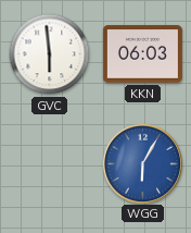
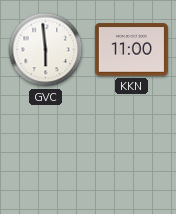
KKN: 06:03 -> 11:00
WGG: 6:05 -> none
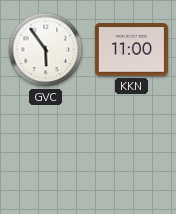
GVC: 5:59 -> 5:54
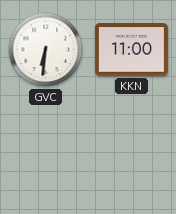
GVC: 5:54 -> 6:31
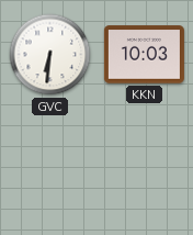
KKN: 11:00 -> 10:03
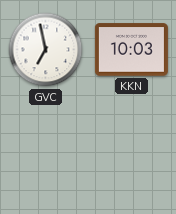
GVC: 6:31 -> 6:58
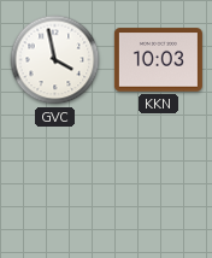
GVC: 6:58 -> 3:58
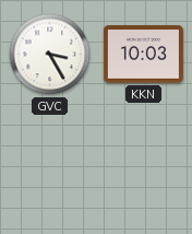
GVC: 3:58 -> 3:25
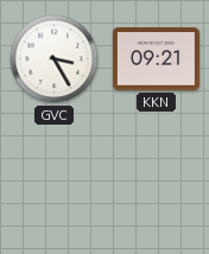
KKN: 10:03 -> 09:21
